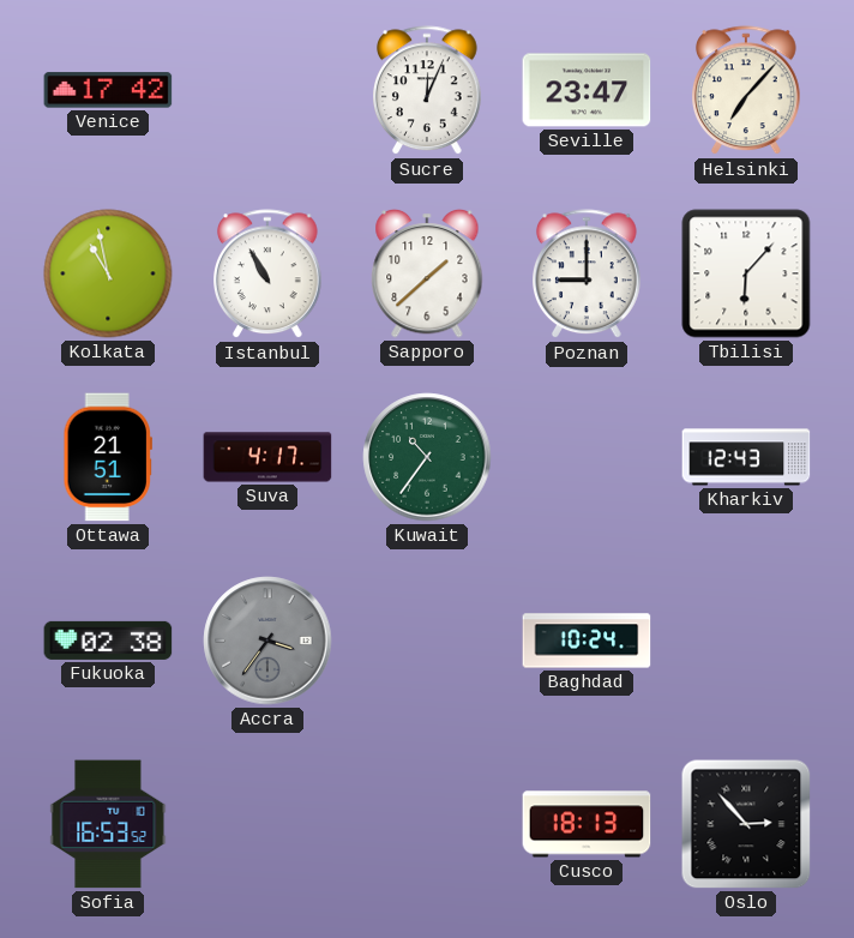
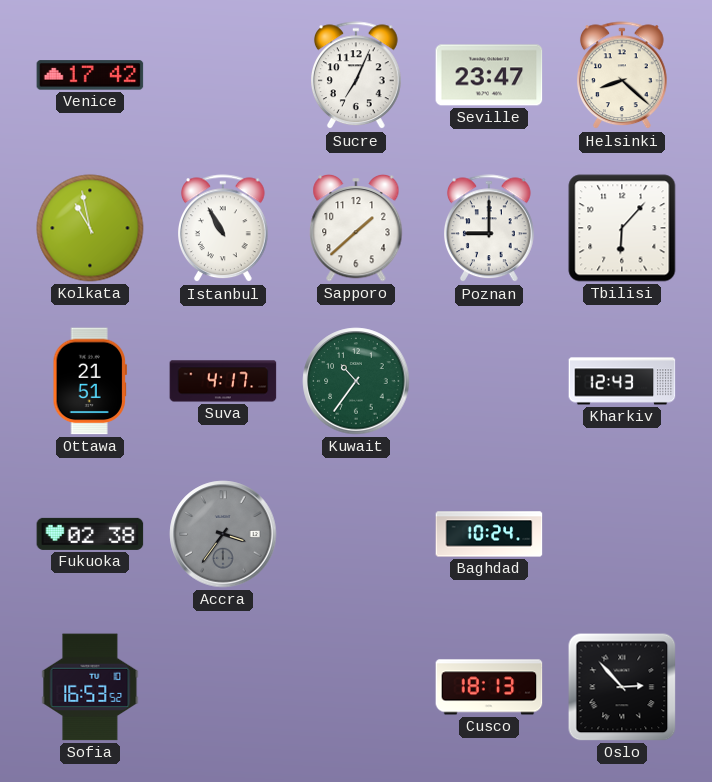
Sucre: 12:04 -> 7:04
Helsinki: 7:07 -> 8:22
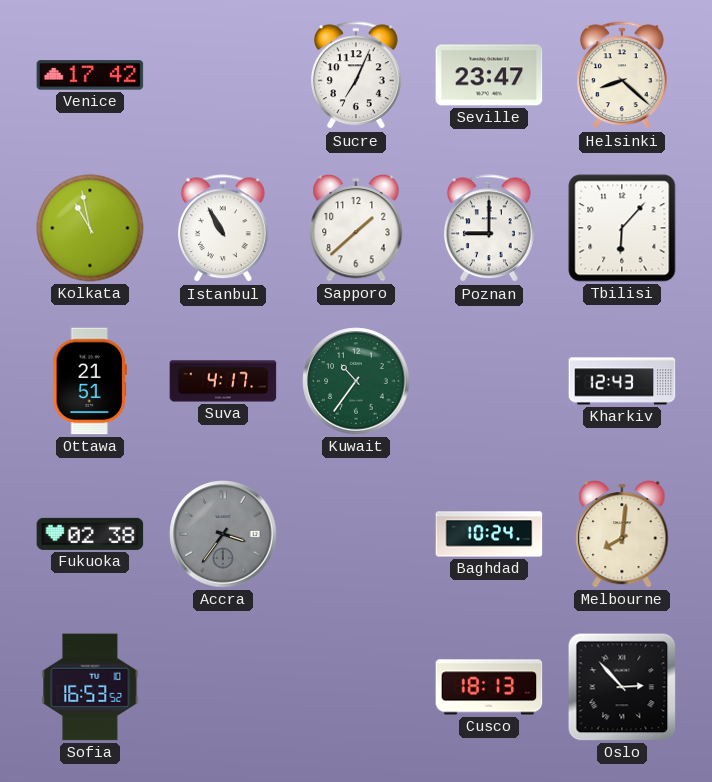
Melbourne: none -> 8:01
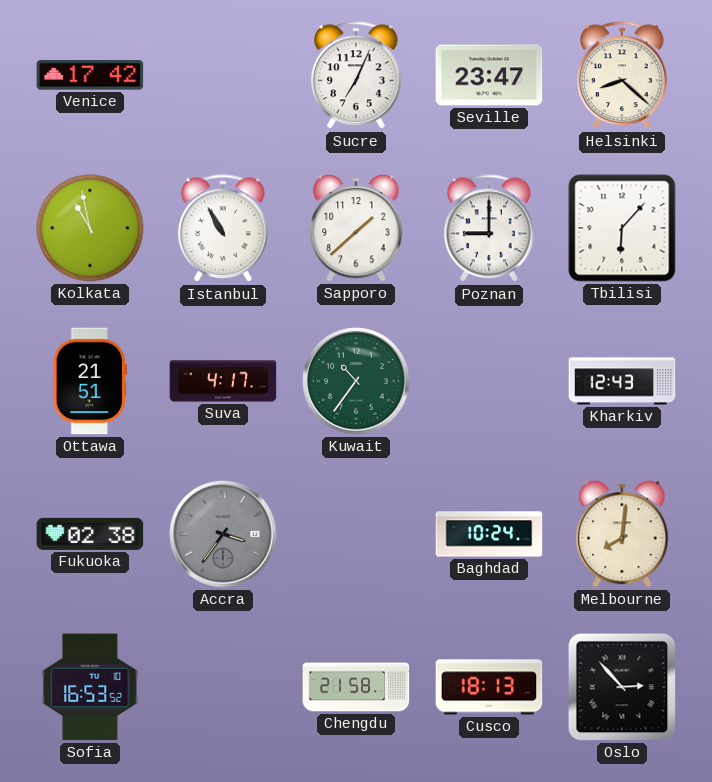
Chengdu: none -> 21:58
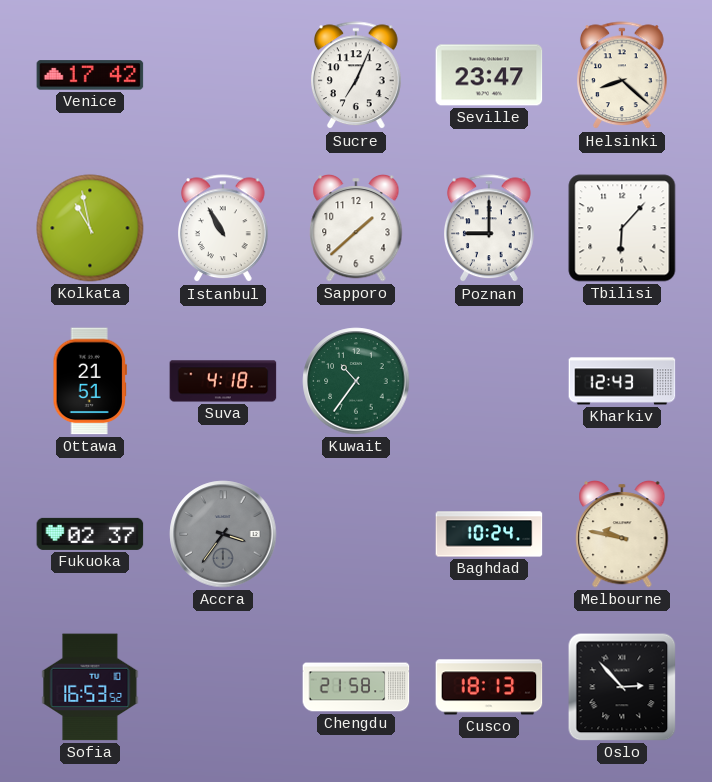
Suva: 4:17 -> 4:18
Fukuoka: 02:38 -> 02:37
Melbourne: 8:01 -> 9:47
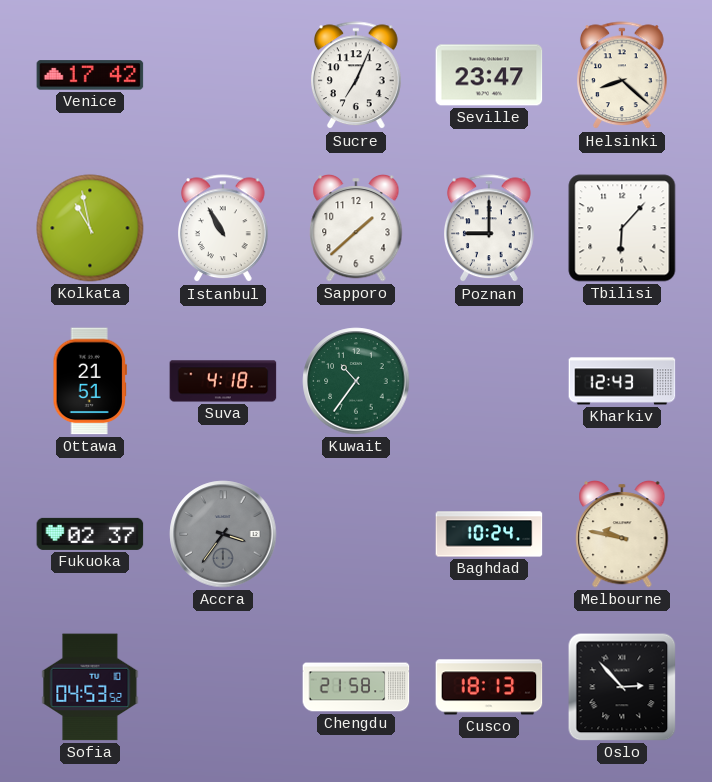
Sofia: 16:53 -> 04:53
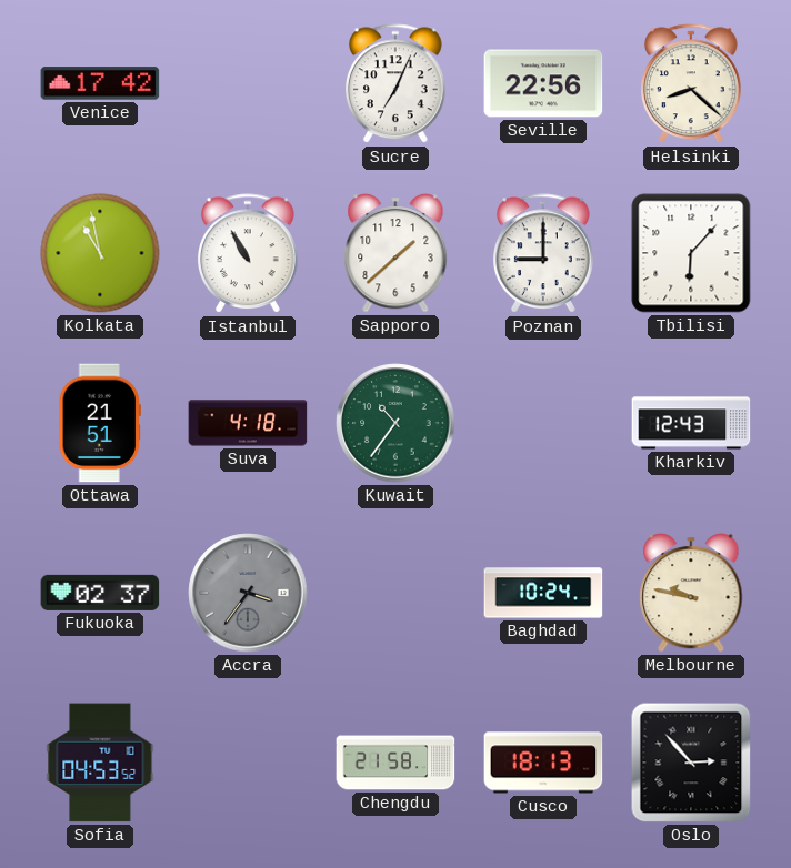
Seville: 23:47 -> 22:56
